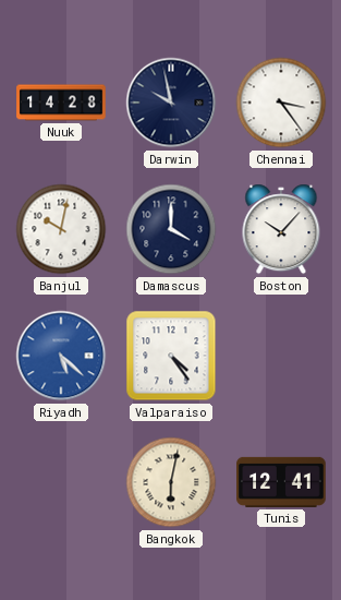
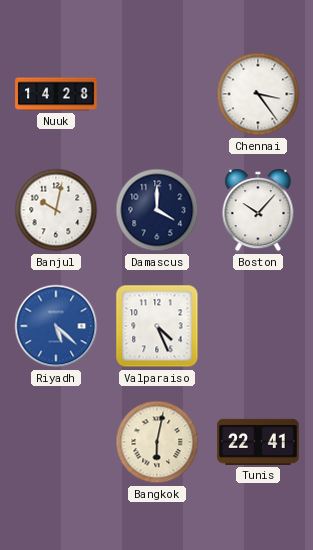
Darwin: 9:58 -> none
Valparaiso: 4:24 -> 4:26
Tunis: 12:41 -> 22:41
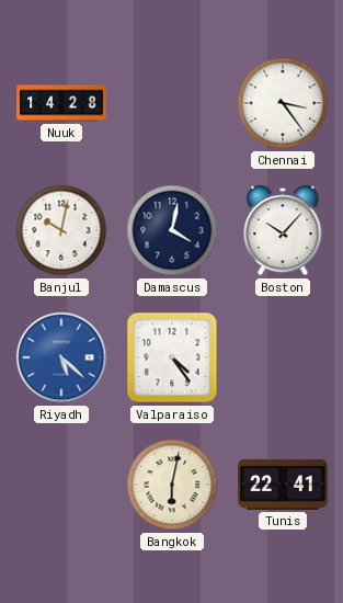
Damascus: 4:00 -> 4:02
Valparaiso: 4:26 -> 4:24
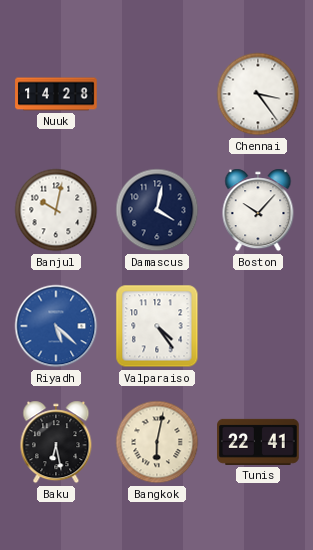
Baku: none -> 6:28
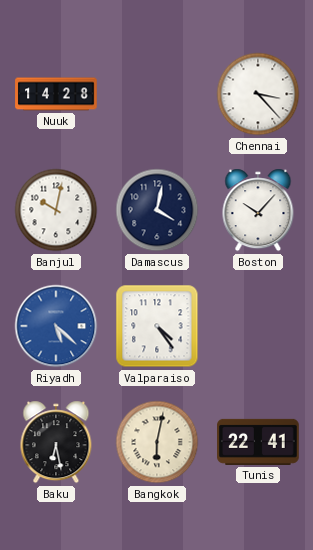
Chennai: 3:24 -> 3:23
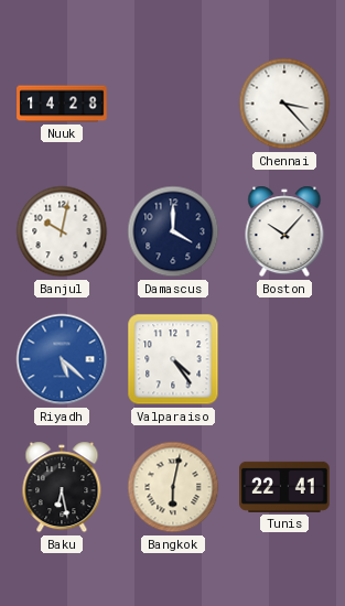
Damascus: 4:02 -> 4:00
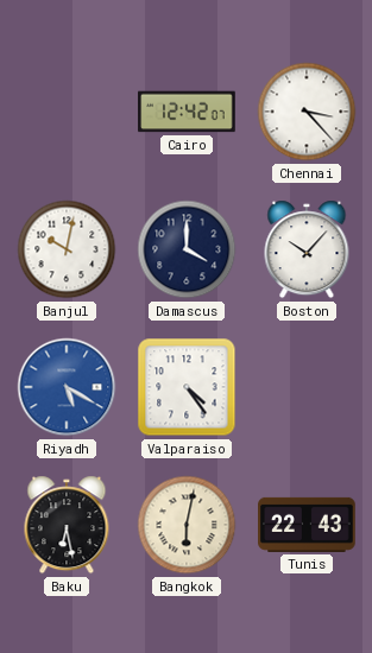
Nuuk: 14:28 -> none
Cairo: none -> 12:42
Riyadh: 5:22 -> 5:20
Tunis: 22:41 -> 22:43
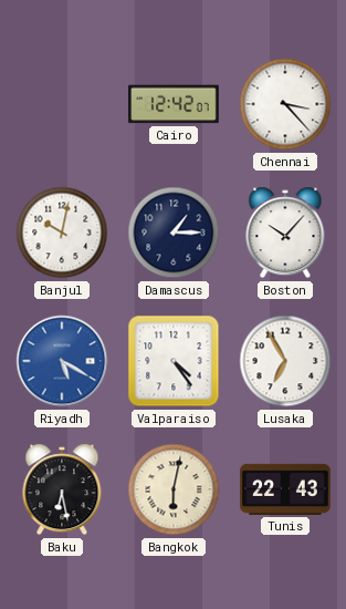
Damascus: 4:00 -> 1:15
Lusaka: none -> 6:55
